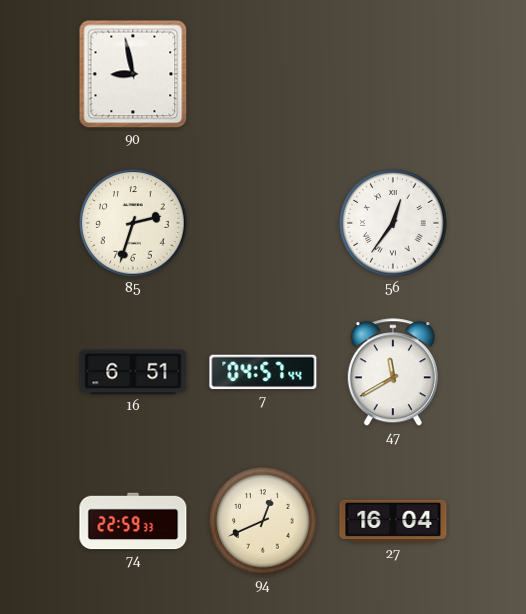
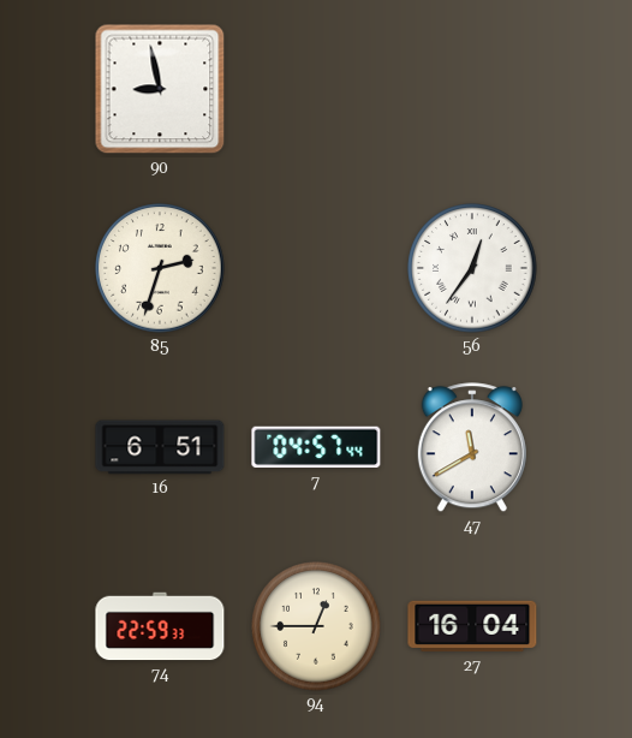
94: 12:41 -> 12:45
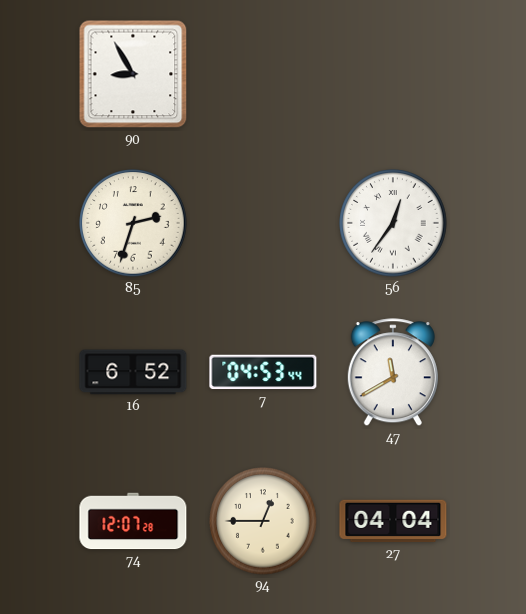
90: 8:58 -> 8:55
16: 6:51 -> 6:52
7: 04:57 -> 04:53
74: 22:59 -> 12:07
27: 16:04 -> 04:04
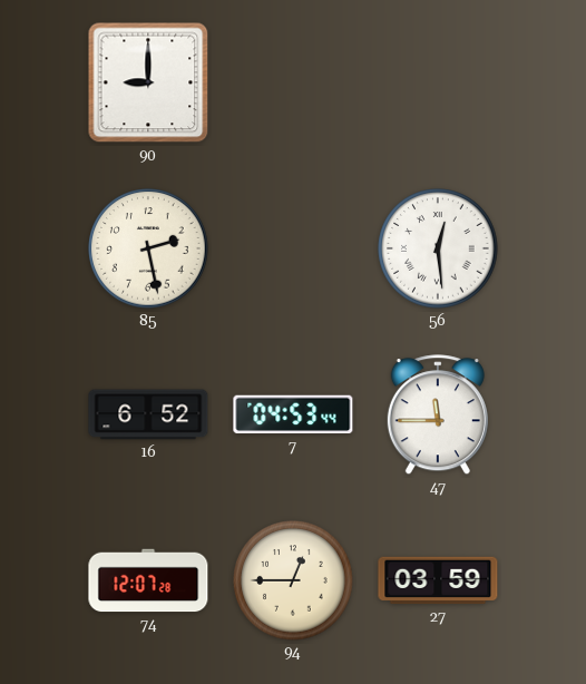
90: 8:55 -> 9:00
85: 2:33 -> 2:28
56: 12:36 -> 12:29
47: 11:40 -> 11:45
27: 04:04 -> 03:59
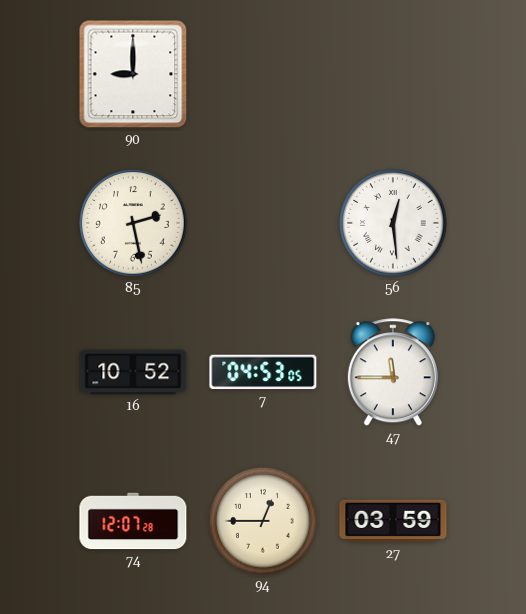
16: 6:52 -> 10:52
7: 04:53:44 -> 04:53:05
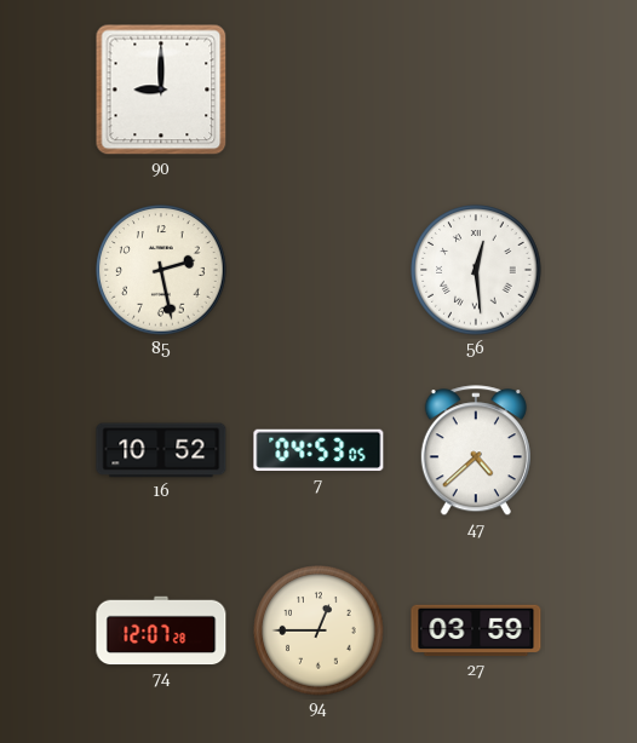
47: 11:45 -> 4:38
